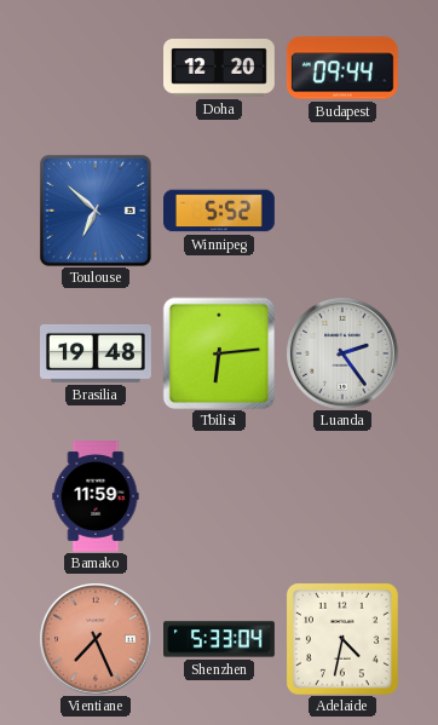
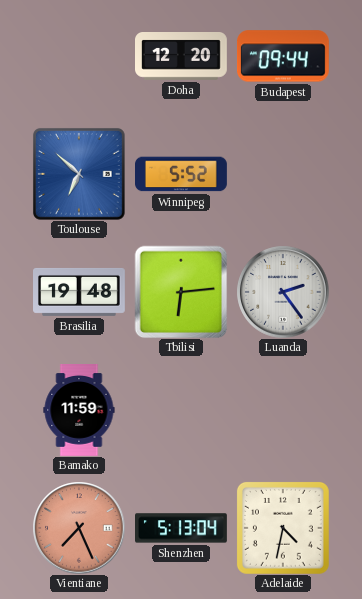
Shenzhen: 5:33 -> 5:13
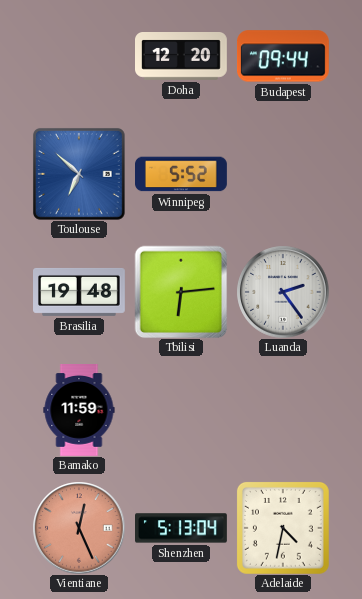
Vientiane: 7:26 -> 12:26
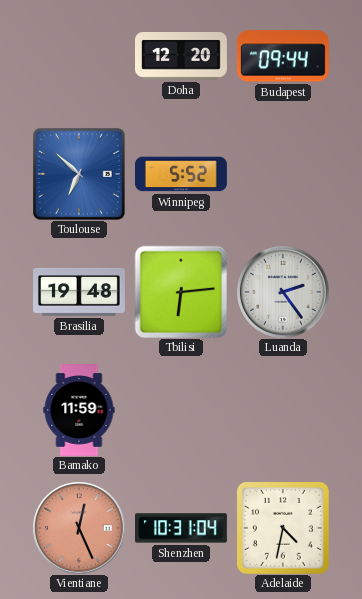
Shenzhen: 5:13 -> 10:31
